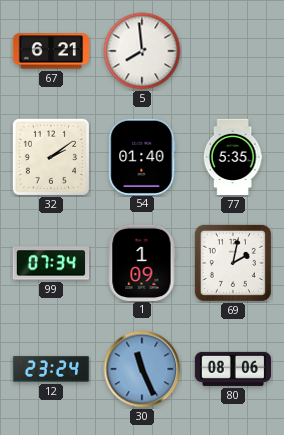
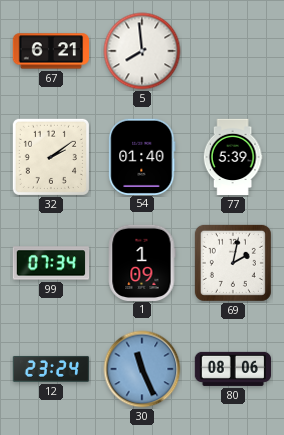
77: 5:35 -> 5:39
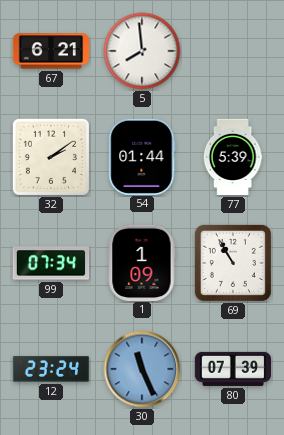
54: 01:40 -> 01:44
69: 2:02 -> 10:55
80: 08:06 -> 07:39
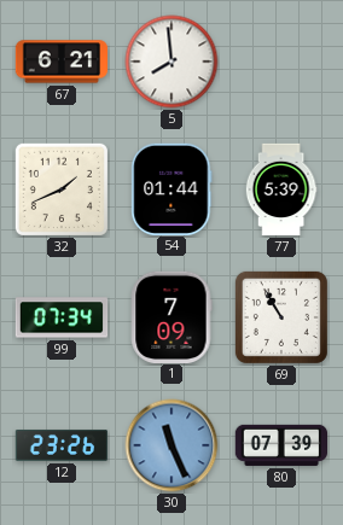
32: 2:09 -> 1:41
1: 1:09 -> 7:09
12: 23:24 -> 23:26
